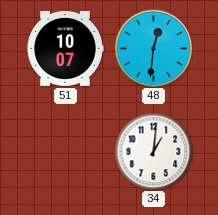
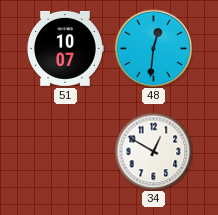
34: 1:01 -> 12:50
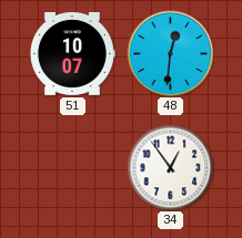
34: 12:50 -> 12:54
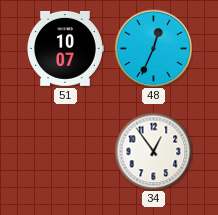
48: 12:31 -> 12:34
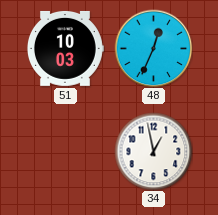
51: 10:07 -> 10:03
34: 12:54 -> 12:58
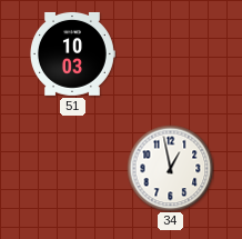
48: 12:34 -> none
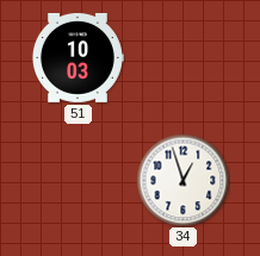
34: 12:58 -> 12:57
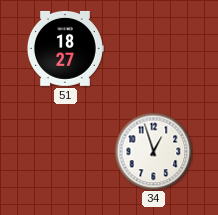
51: 10:03 -> 18:27
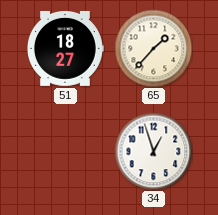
65: none -> 1:37
